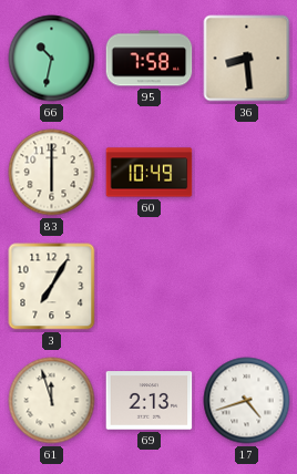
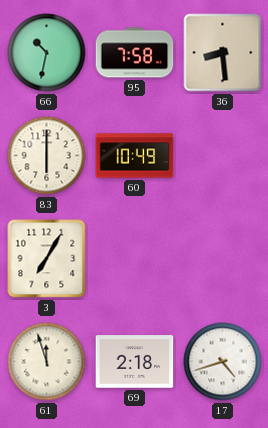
69: 2:13 -> 2:18
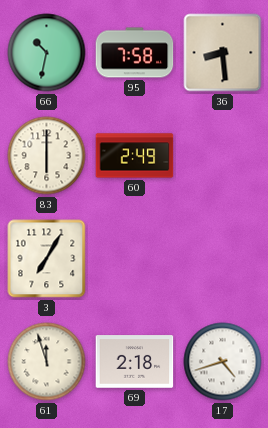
60: 10:49 -> 2:49
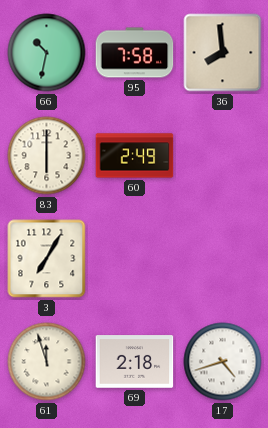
36: 8:29 -> 7:59
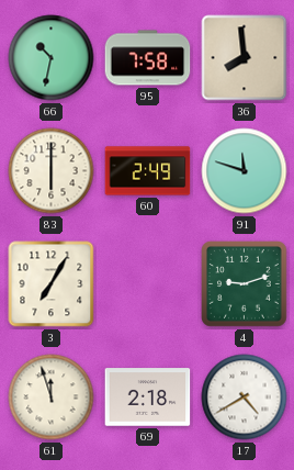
91: none -> 11:48
4: none -> 9:12
17: 4:42 -> 4:40
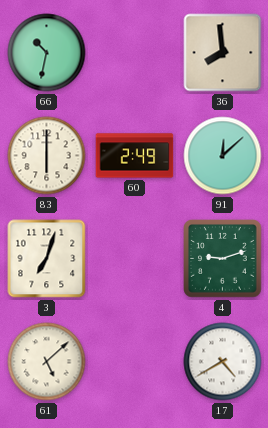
95: 7:58 -> none
91: 11:48 -> 12:08
3: 7:05 -> 7:03
61: 11:57 -> 5:08
69: 2:18 -> none
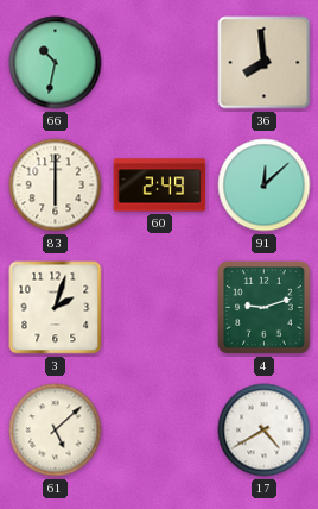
3: 7:03 -> 2:03
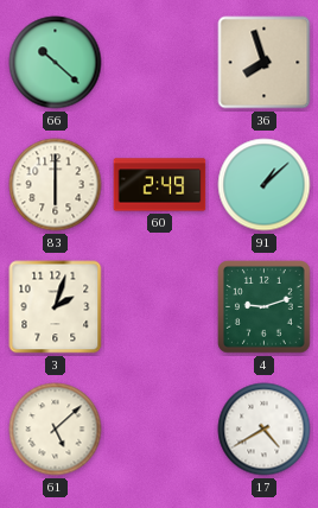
66: 10:32 -> 10:22
36: 7:59 -> 7:57
91: 12:08 -> 1:08
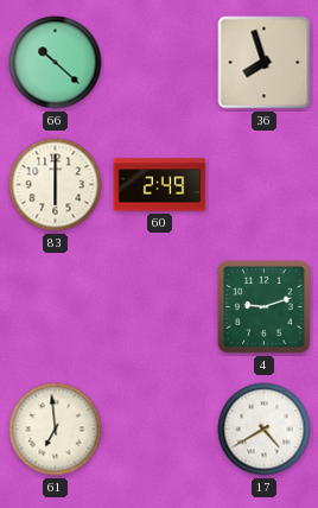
91: 1:08 -> none
3: 2:03 -> none
61: 5:08 -> 6:59
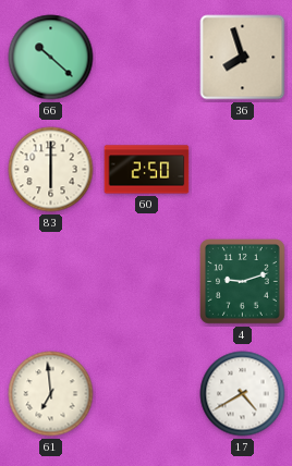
60: 2:49 -> 2:50
